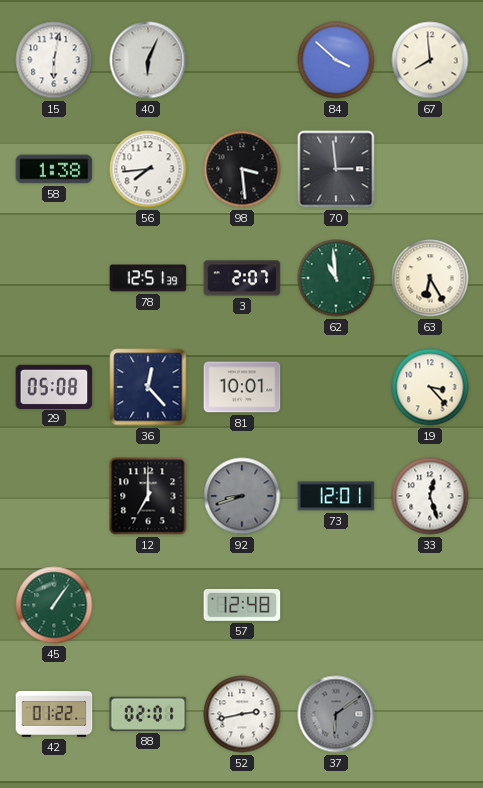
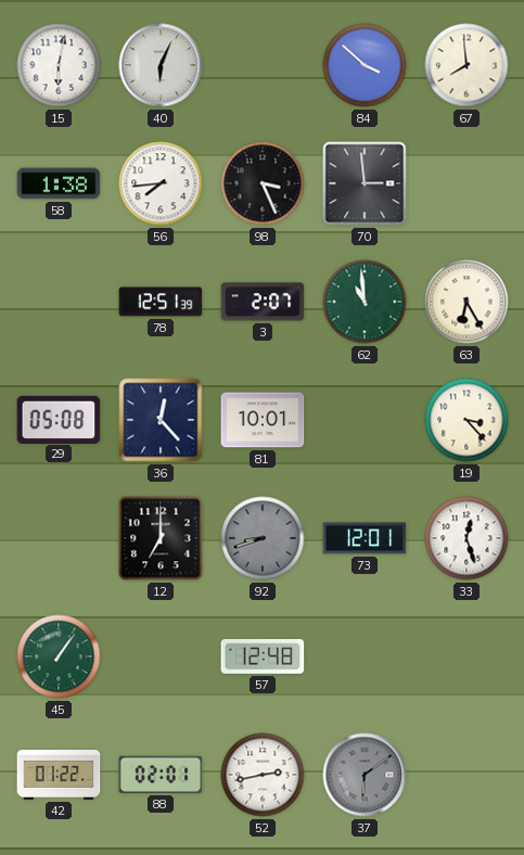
98: 3:29 -> 3:26
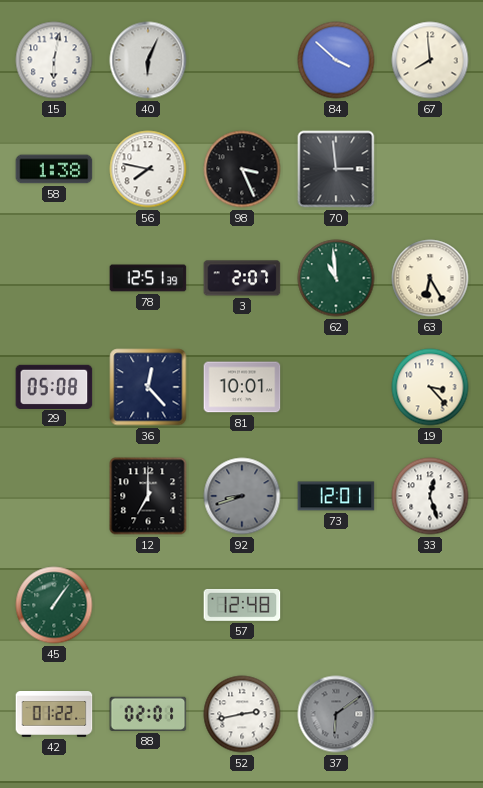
56: 7:44 -> 7:47
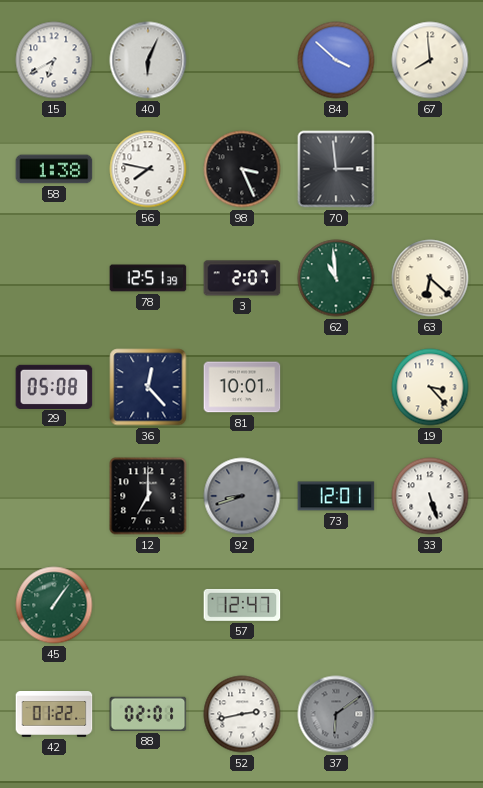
15: 6:02 -> 6:40
63: 6:25 -> 6:22
33: 12:27 -> 5:27
57: 12:48 -> 12:47
